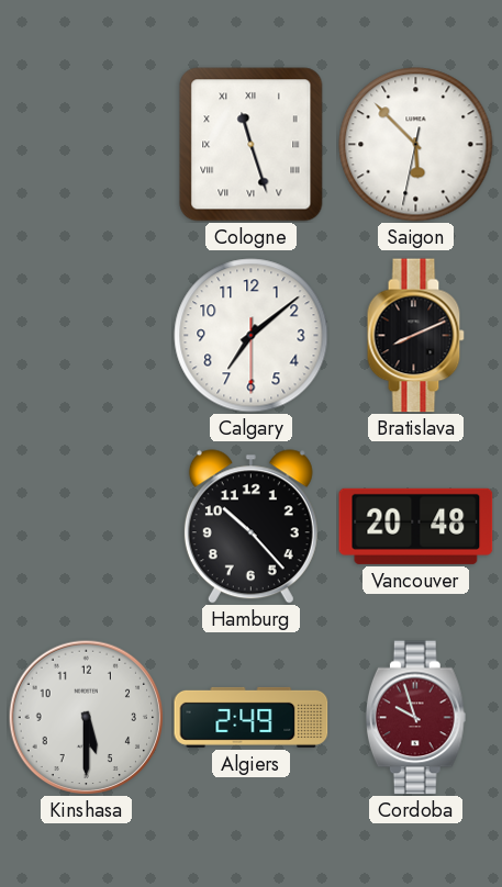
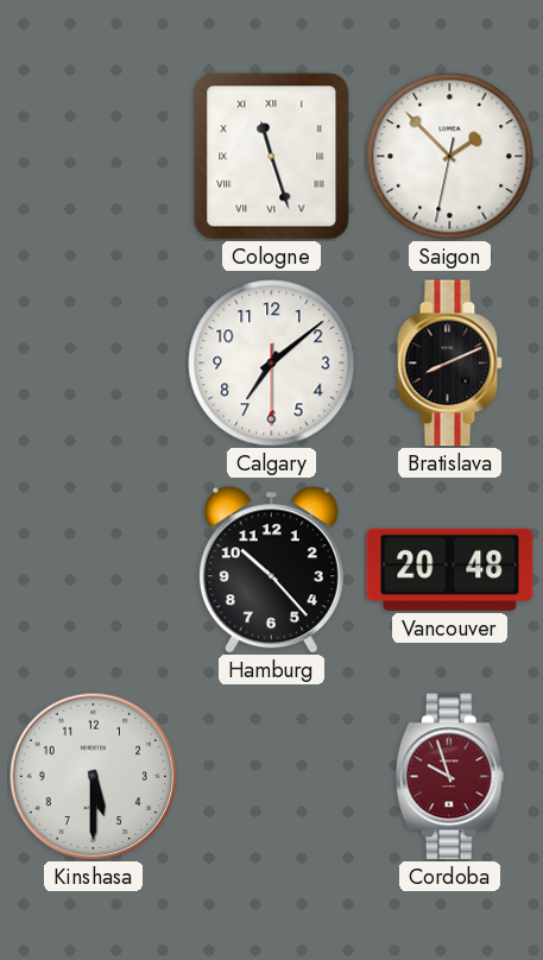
Saigon: 5:52 -> 1:52
Algiers: 2:49 -> none
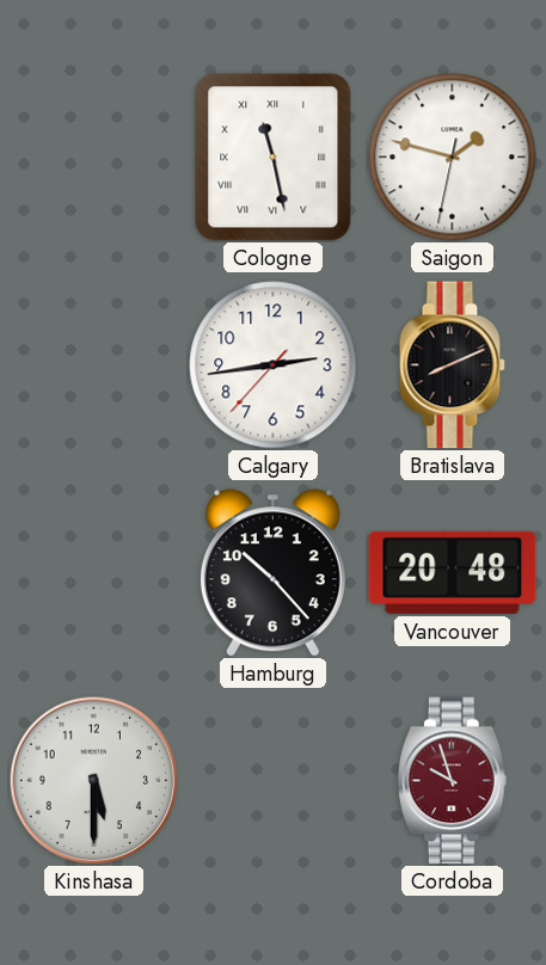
Cologne: 11:27 -> 11:28
Saigon: 1:52 -> 1:47
Calgary: 7:08 -> 2:43
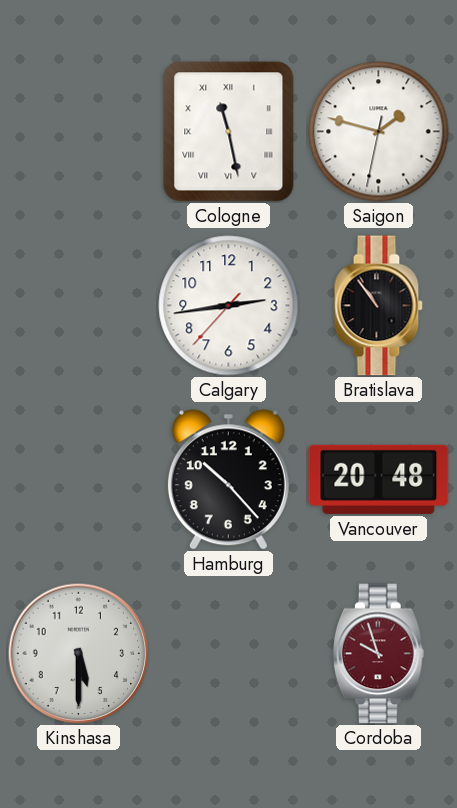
Bratislava: 8:11 -> 10:54
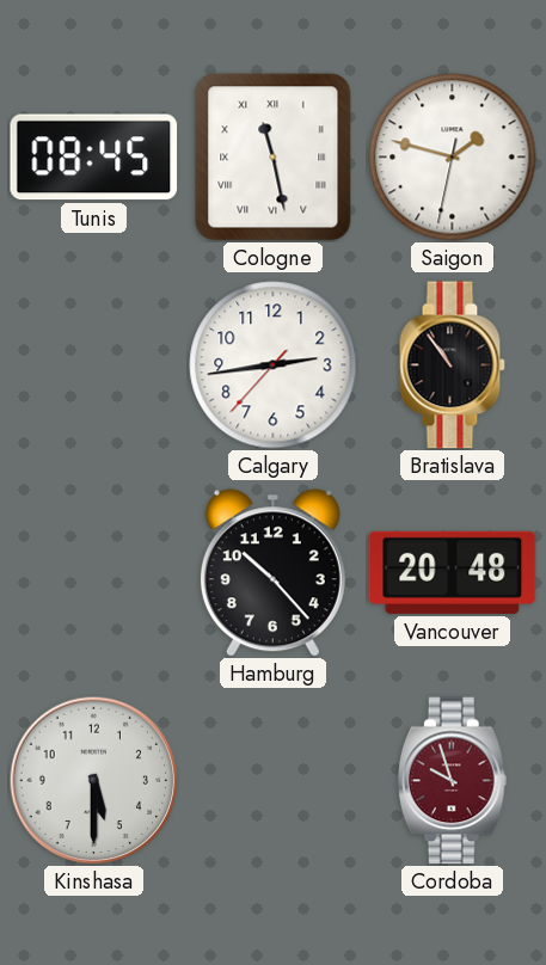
Tunis: none -> 08:45
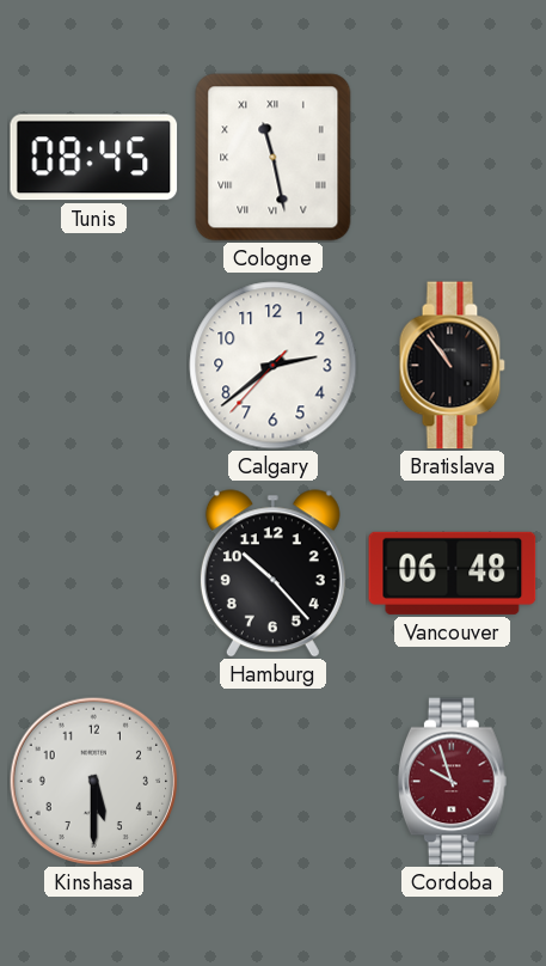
Saigon: 1:47 -> none
Calgary: 2:43 -> 2:38
Vancouver: 20:48 -> 06:48
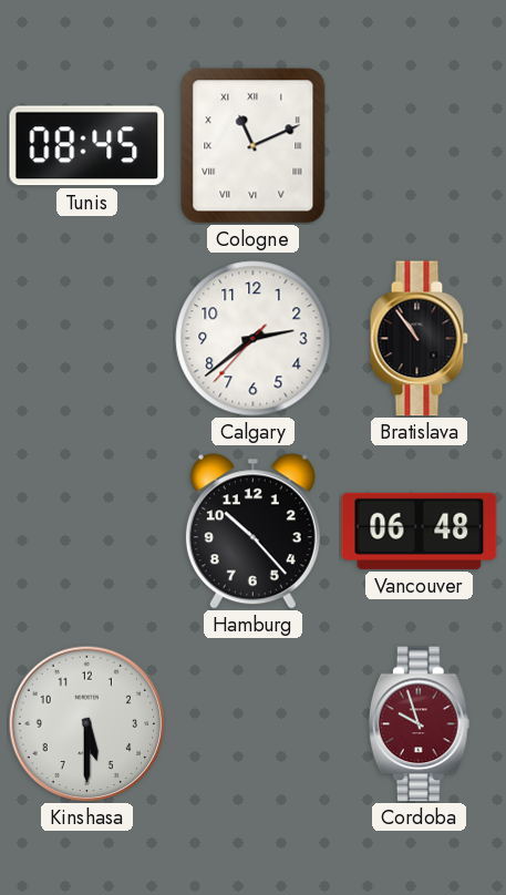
Cologne: 11:28 -> 11:11
